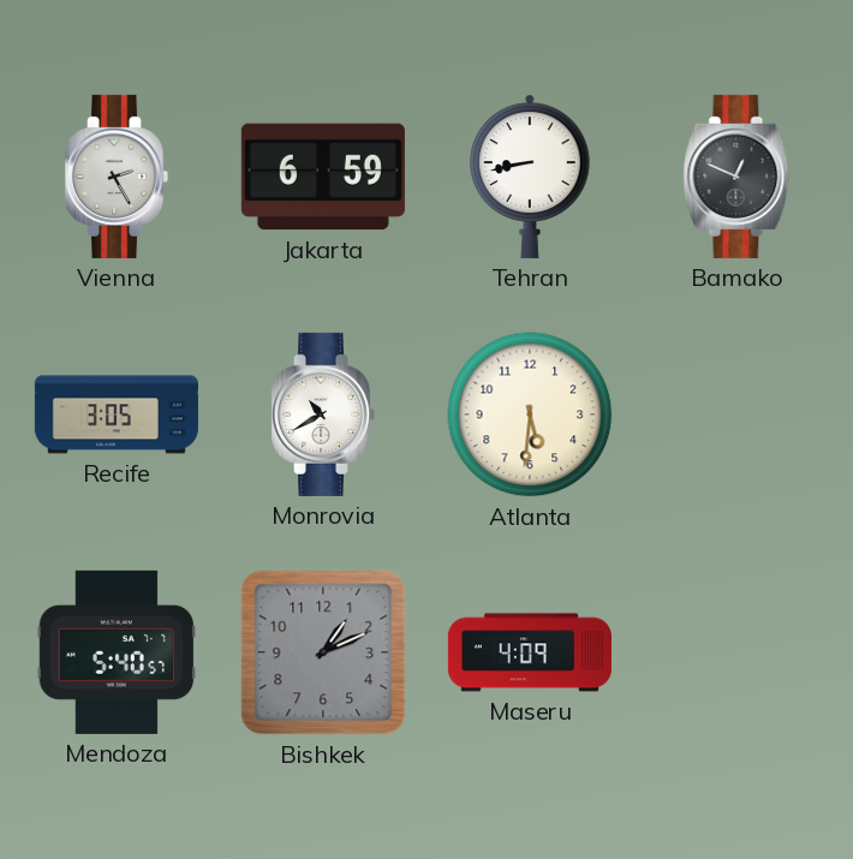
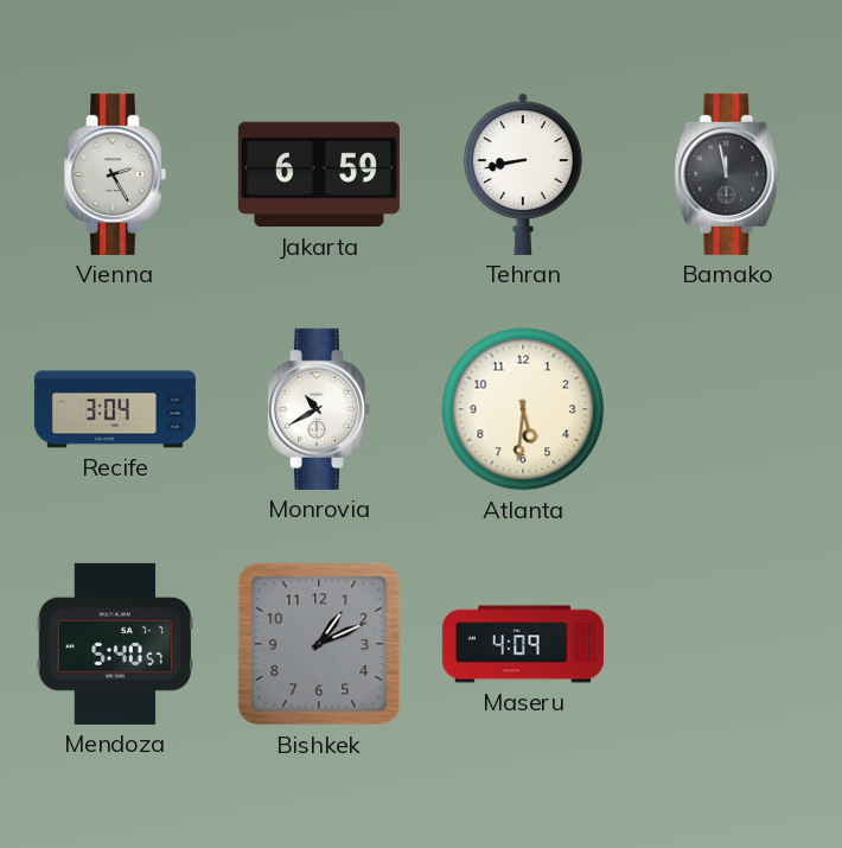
Bamako: 12:49 -> 11:58
Recife: 3:05 -> 3:04
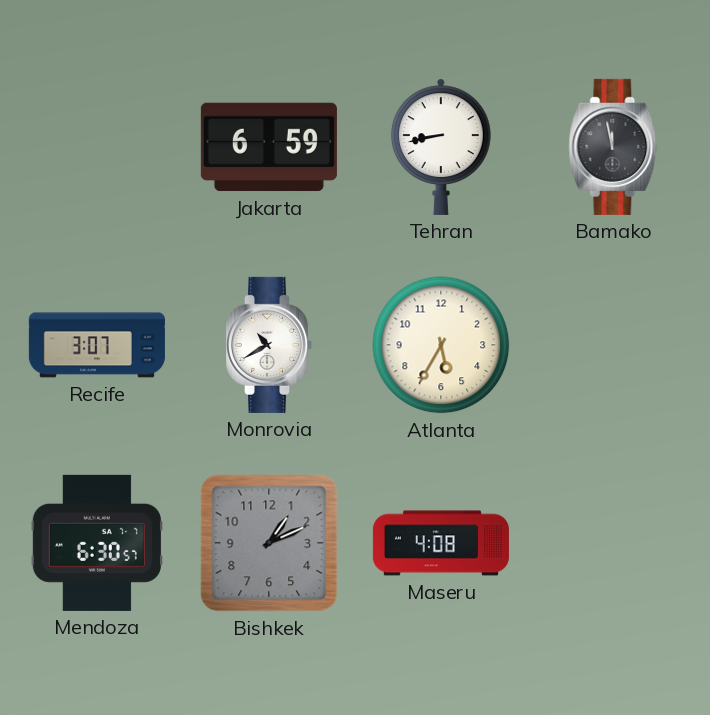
Vienna: 2:25 -> none
Recife: 3:04 -> 3:07
Atlanta: 5:31 -> 5:35
Mendoza: 5:40 -> 6:30
Maseru: 4:09 -> 4:08
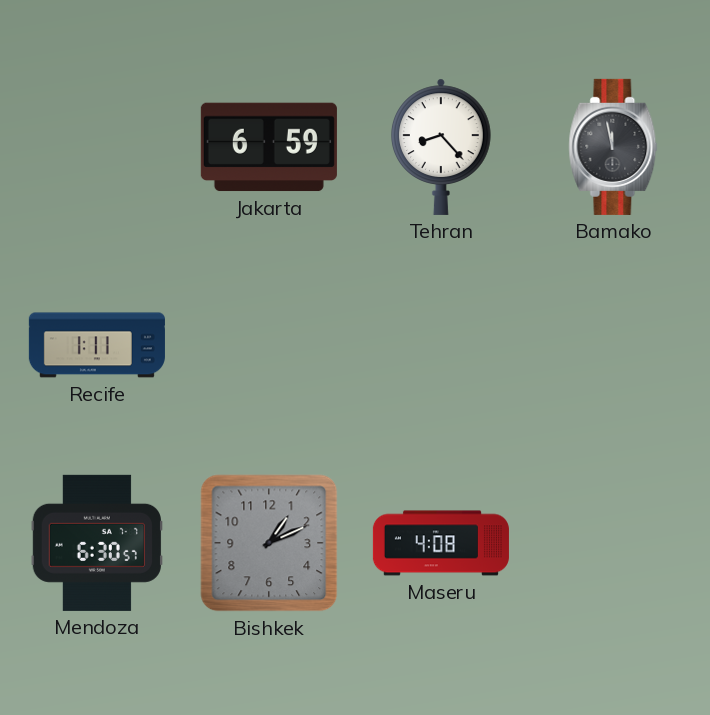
Tehran: 8:43 -> 8:23
Recife: 3:07 -> 1:11
Monrovia: 10:40 -> none
Atlanta: 5:35 -> none
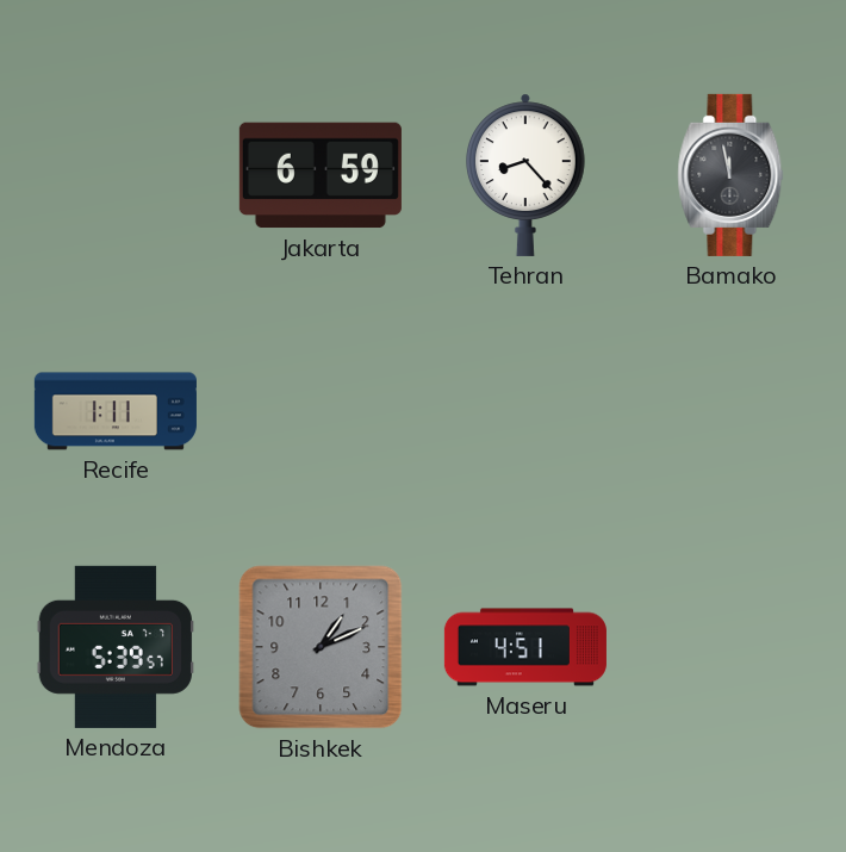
Mendoza: 6:30 -> 5:39
Maseru: 4:08 -> 4:51
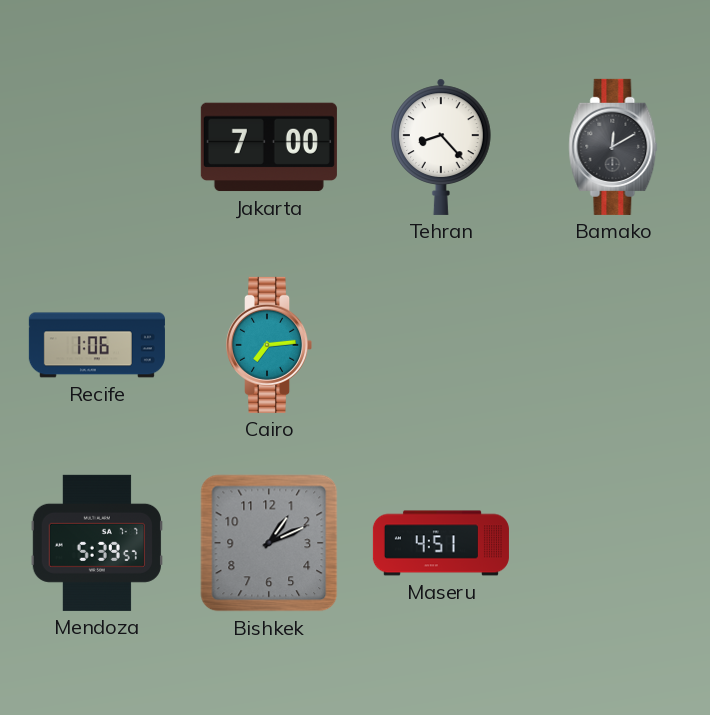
Jakarta: 6:59 -> 7:00
Bamako: 11:58 -> 12:10
Recife: 1:11 -> 1:06
Cairo: none -> 7:14
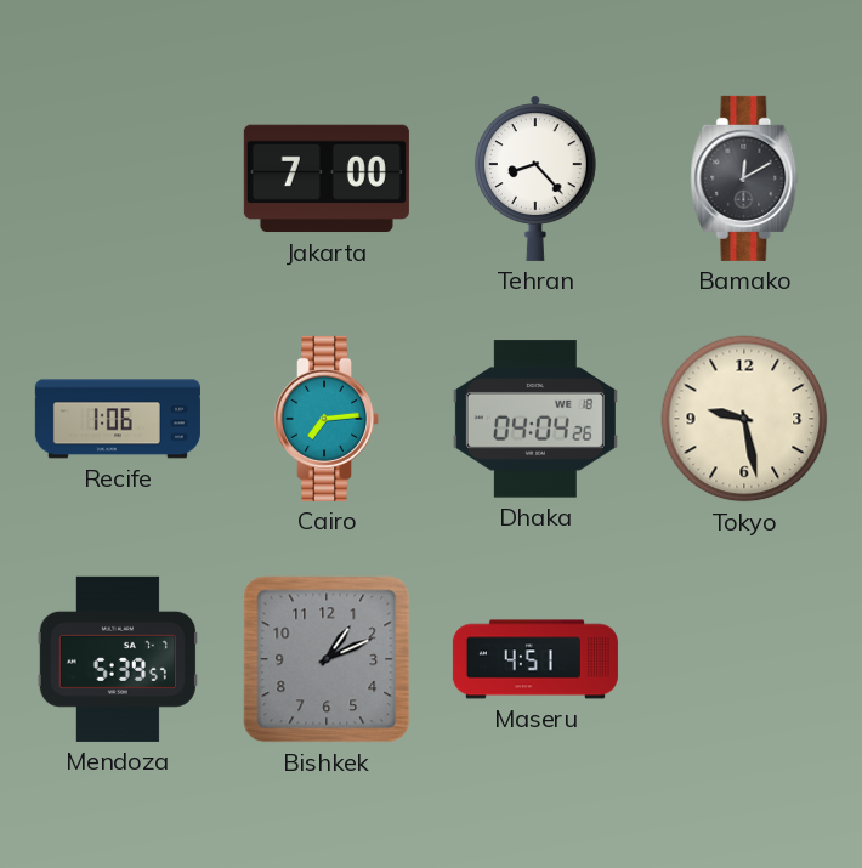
Dhaka: none -> 04:04
Tokyo: none -> 9:28
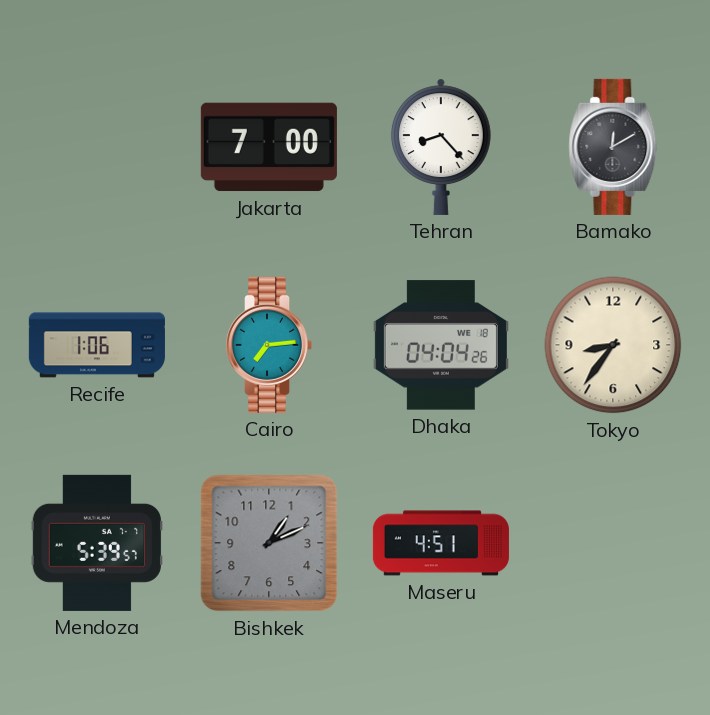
Tokyo: 9:28 -> 8:36
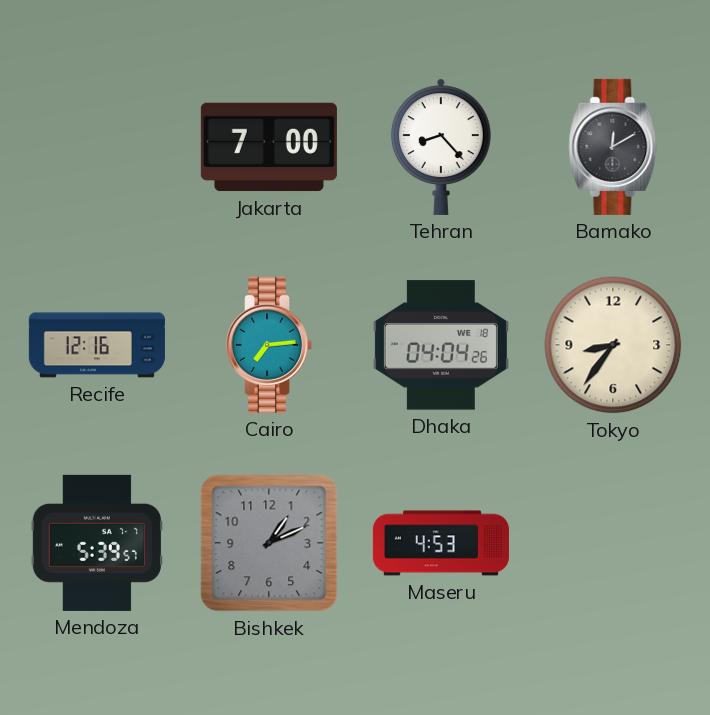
Recife: 1:06 -> 12:16
Maseru: 4:51 -> 4:53
